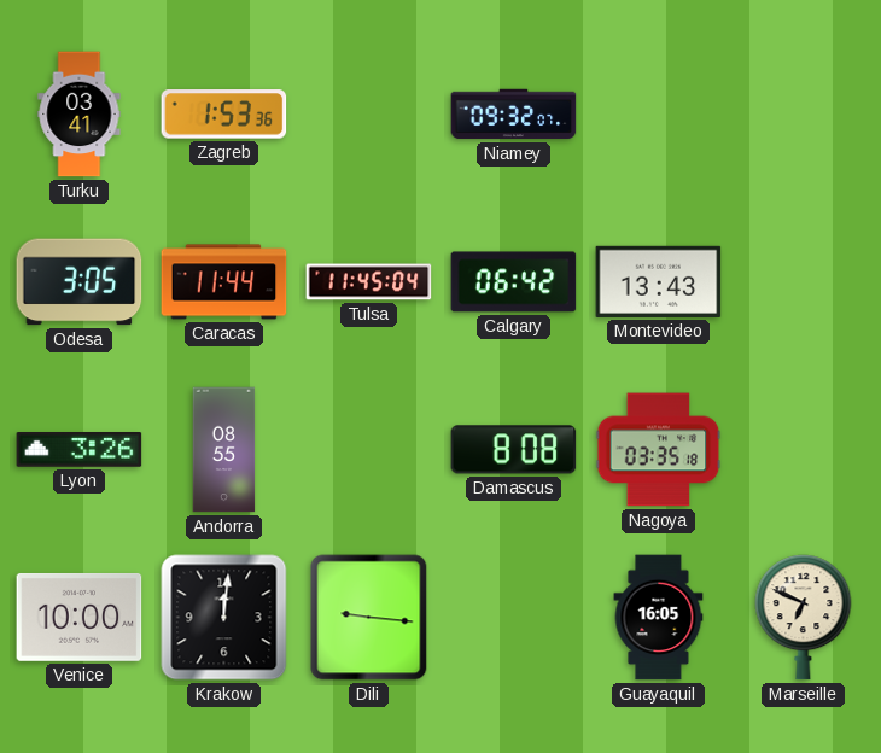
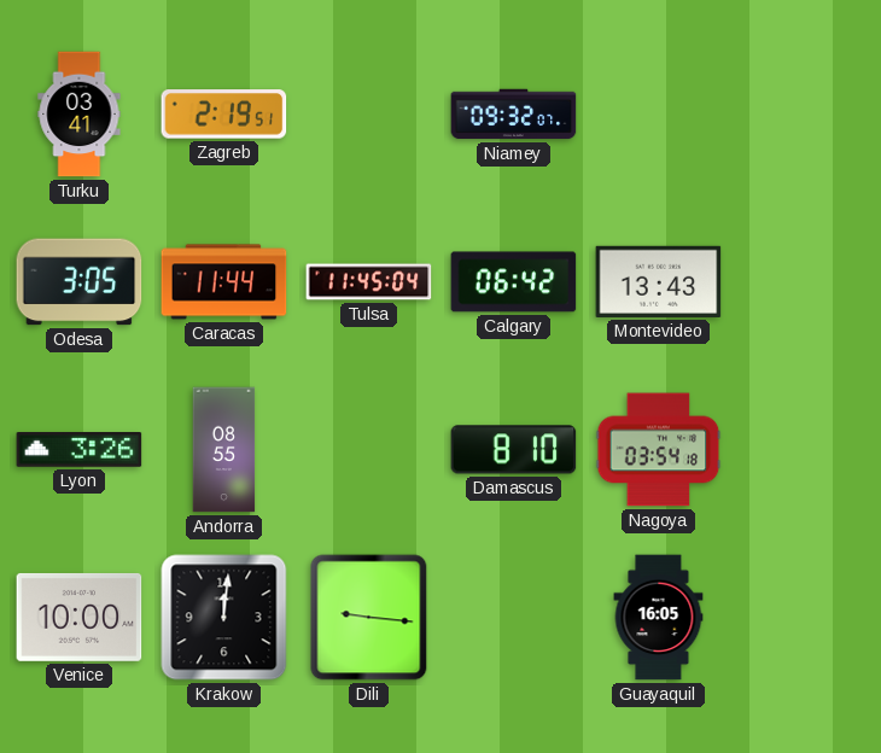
Zagreb: 1:53 -> 2:19
Damascus: 8:08 -> 8:10
Nagoya: 03:35 -> 03:54
Marseille: 6:49 -> none
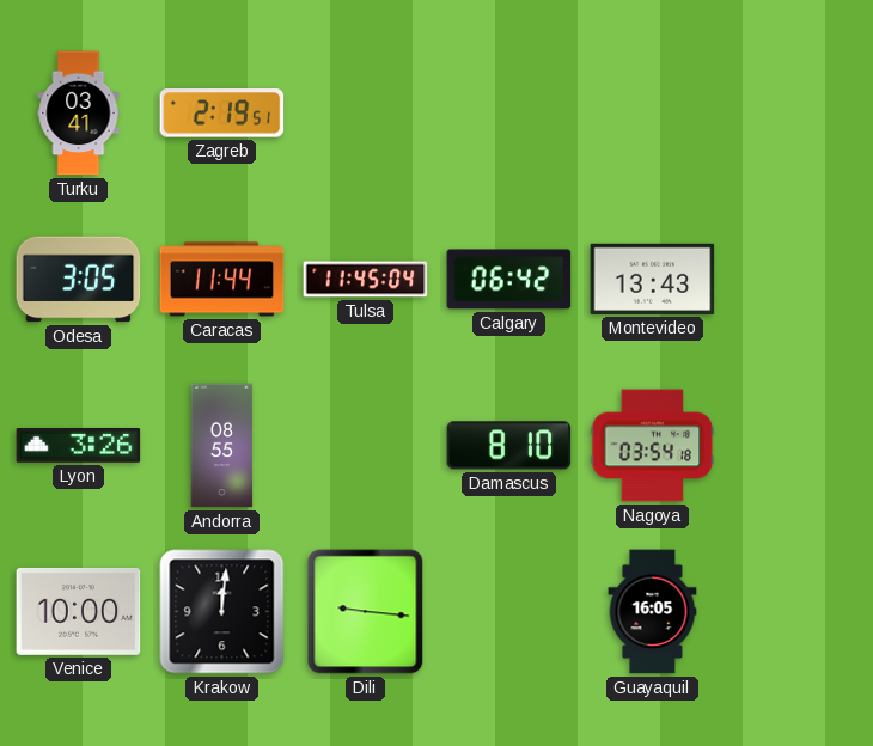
Niamey: 09:32 -> none
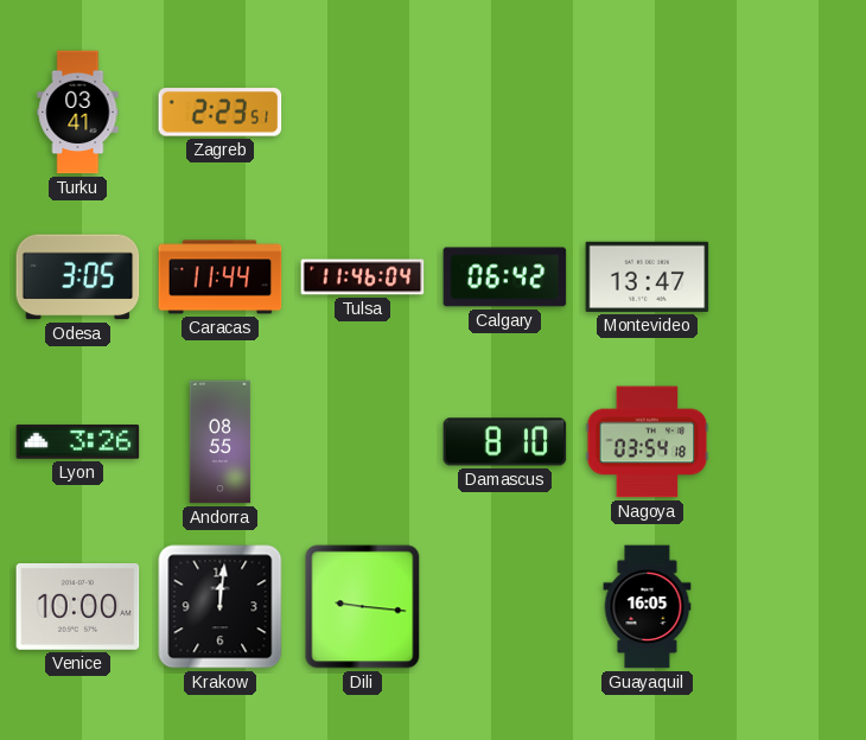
Zagreb: 2:19 -> 2:23
Tulsa: 11:45 -> 11:46
Montevideo: 13:43 -> 13:47
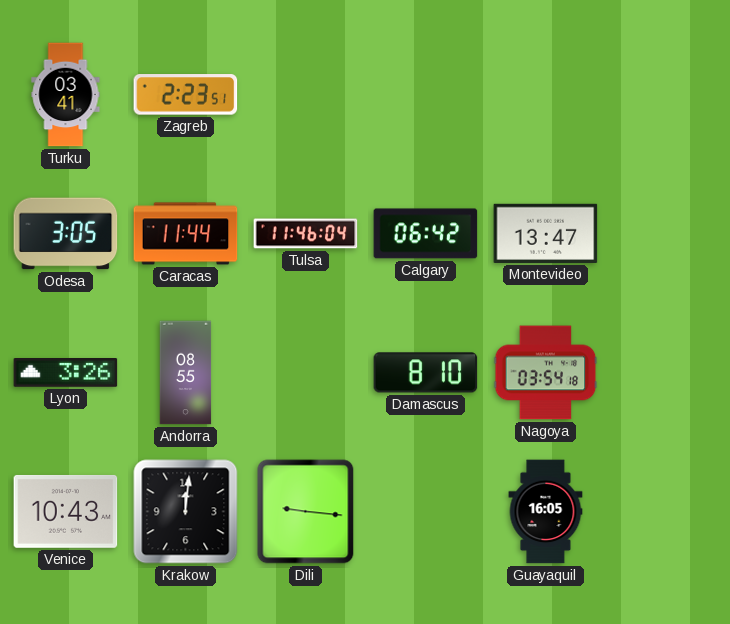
Venice: 10:00 -> 10:43
